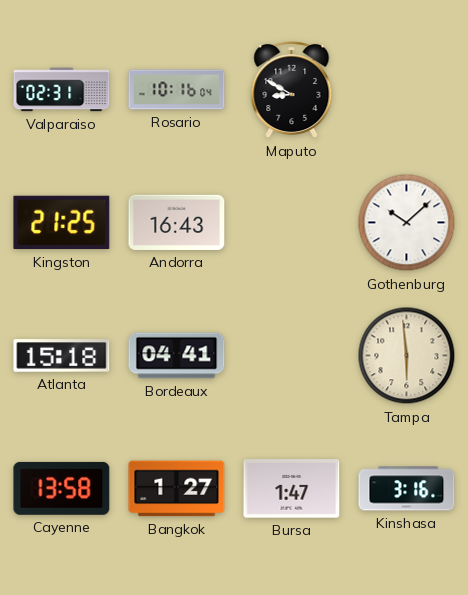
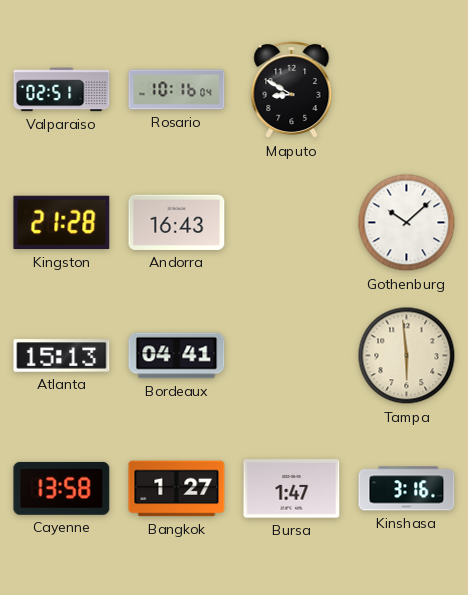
Valparaiso: 02:31 -> 02:51
Kingston: 21:25 -> 21:28
Atlanta: 15:18 -> 15:13
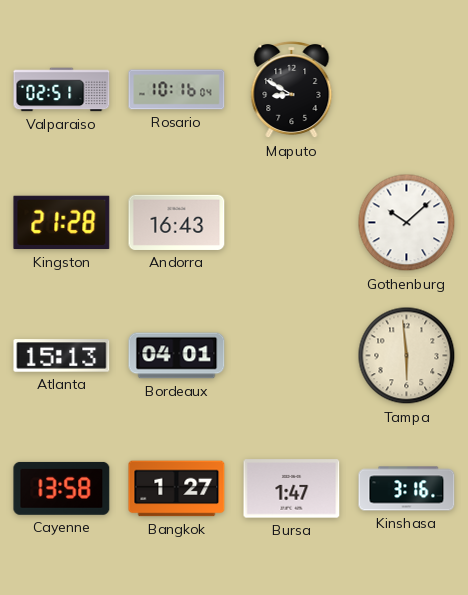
Bordeaux: 04:41 -> 04:01
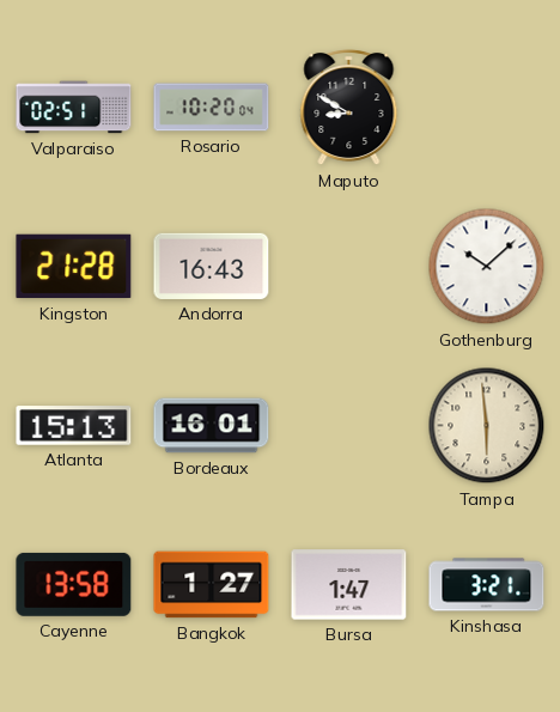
Rosario: 10:16 -> 10:20
Bordeaux: 04:01 -> 16:01
Kinshasa: 3:16 -> 3:21
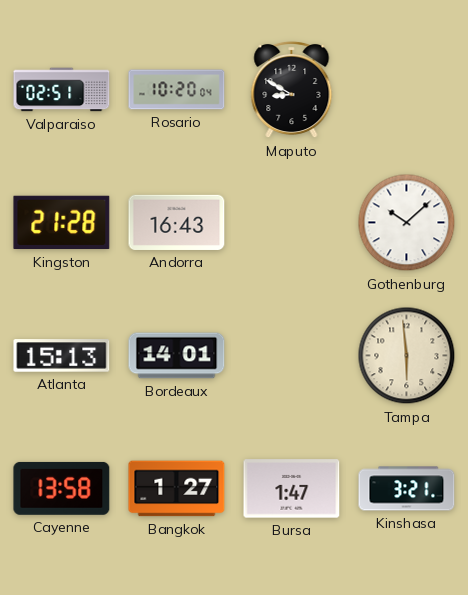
Bordeaux: 16:01 -> 14:01
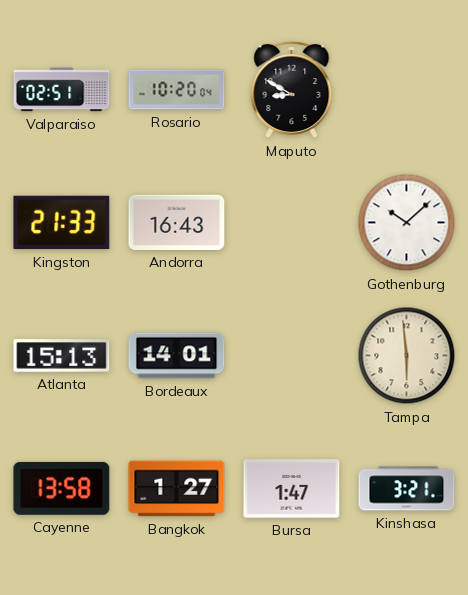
Kingston: 21:28 -> 21:33
